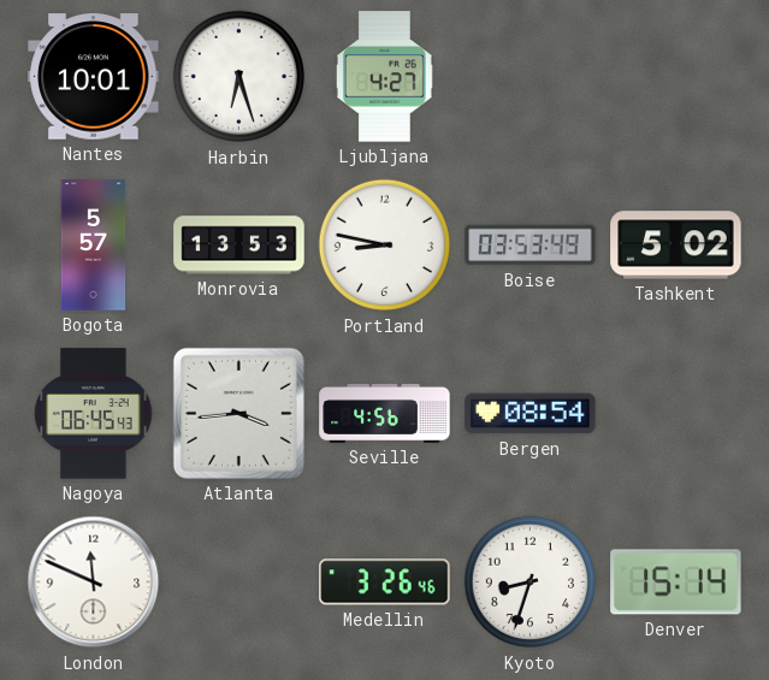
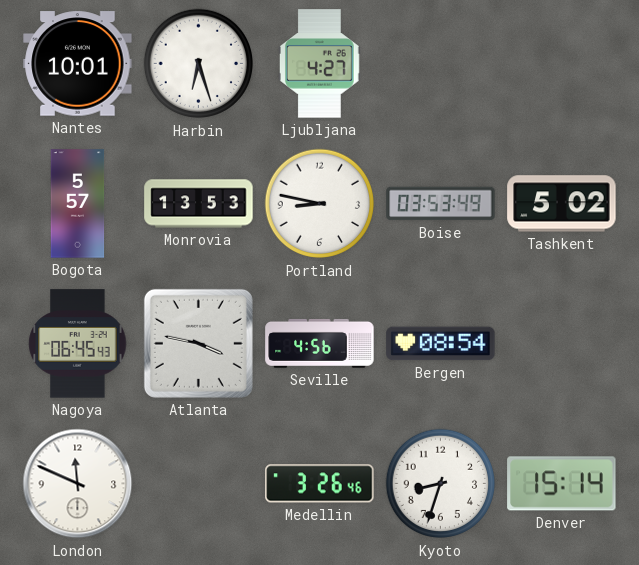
Atlanta: 3:44 -> 3:47
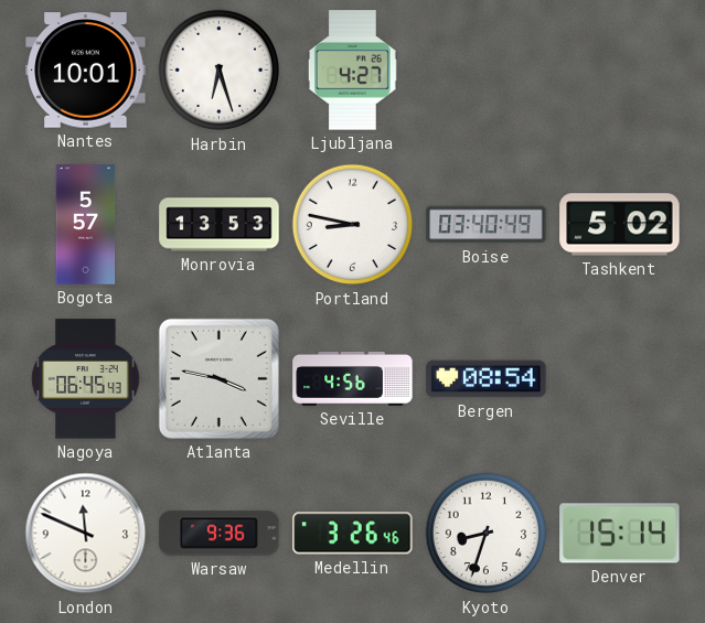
Boise: 03:53 -> 03:40
Warsaw: none -> 9:36
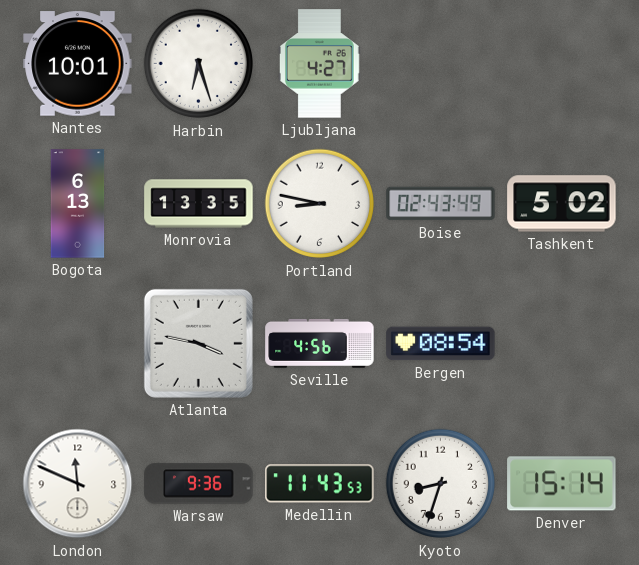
Bogota: 5:57 -> 6:13
Monrovia: 13:53 -> 13:35
Boise: 03:40 -> 02:43
Nagoya: 06:45 -> none
Medellin: 3:26 -> 11:43
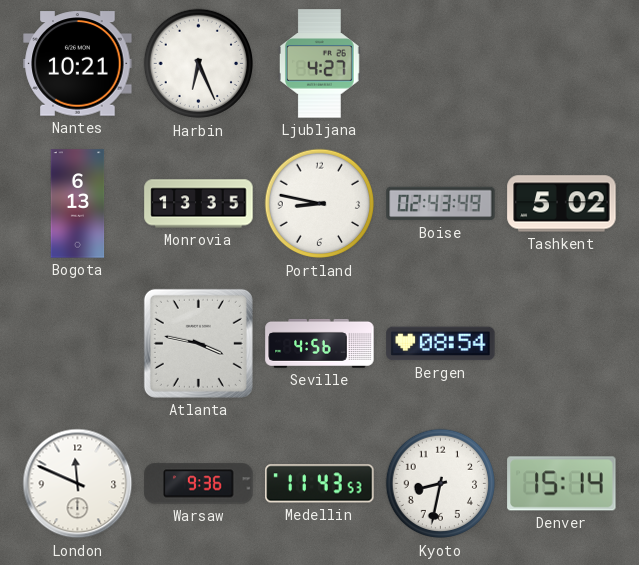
Nantes: 10:01 -> 10:21
Harbin: 6:27 -> 6:26
Kyoto: 8:33 -> 8:32
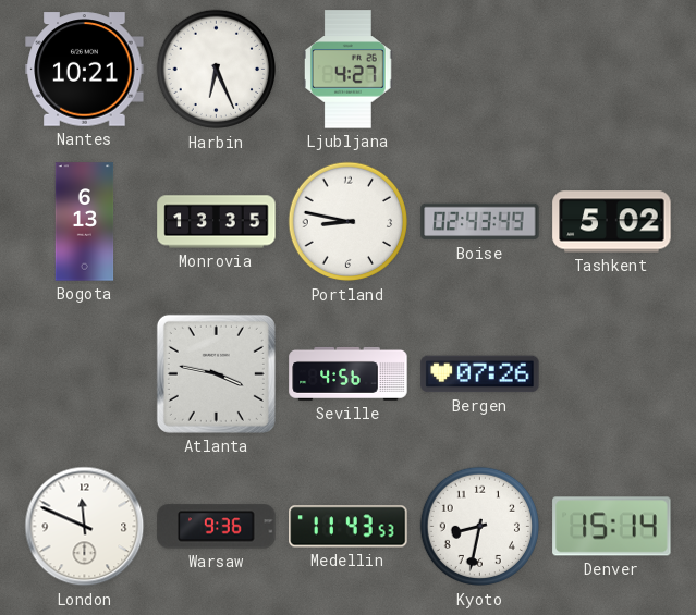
Bergen: 08:54 -> 07:26
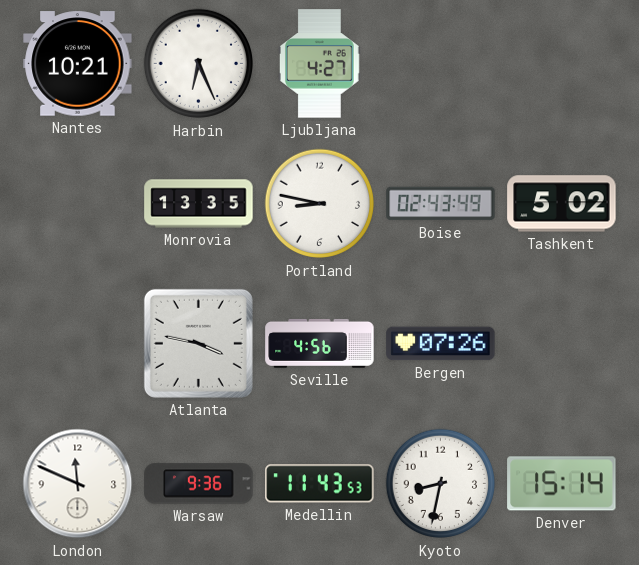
Bogota: 6:13 -> none
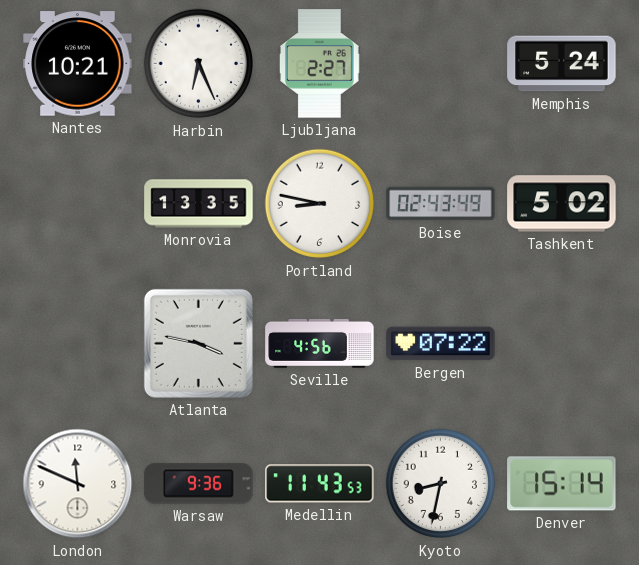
Ljubljana: 4:27 -> 2:27
Memphis: none -> 5:24
Bergen: 07:26 -> 07:22
